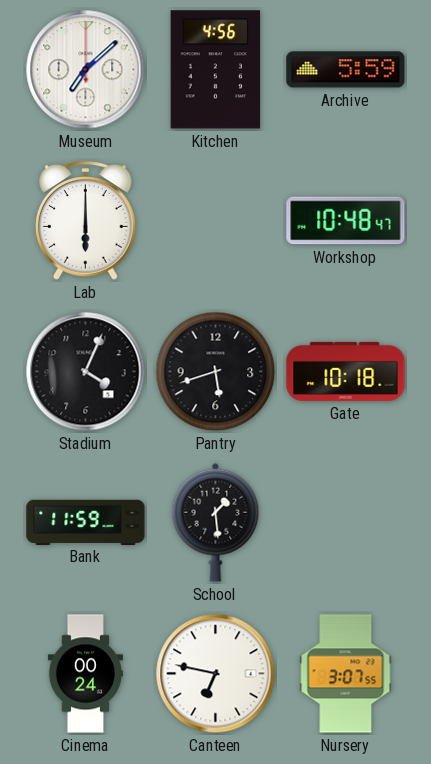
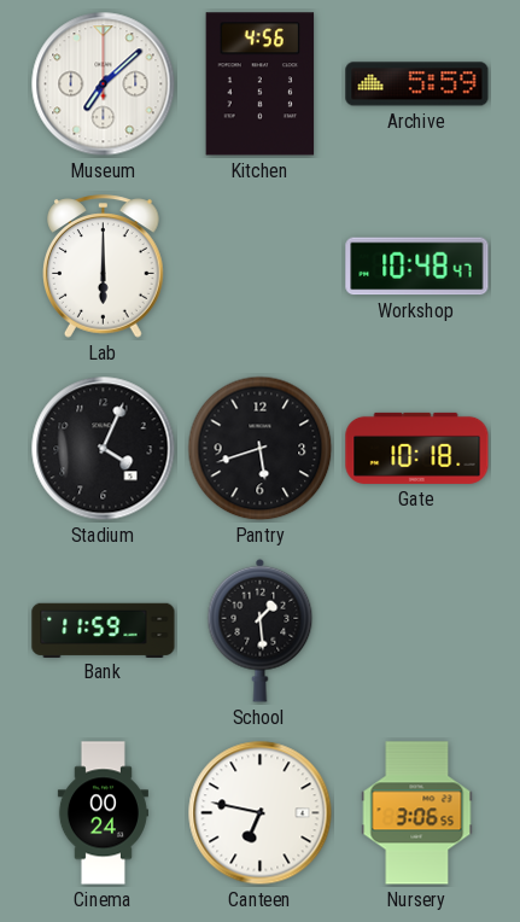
Nursery: 3:07 -> 3:06
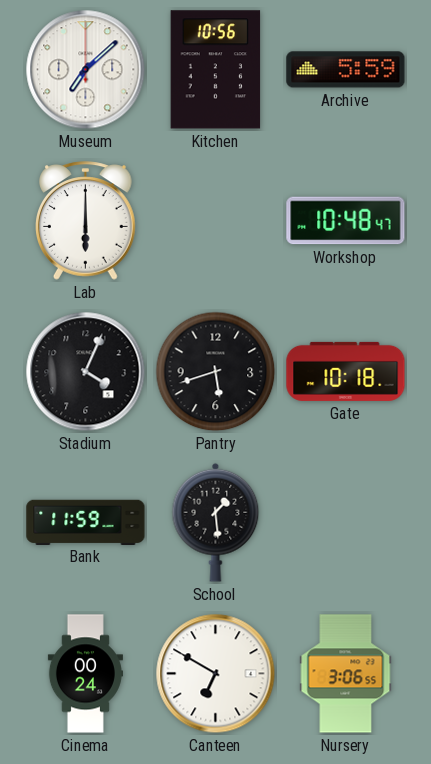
Kitchen: 4:56 -> 10:56
Canteen: 6:47 -> 6:50
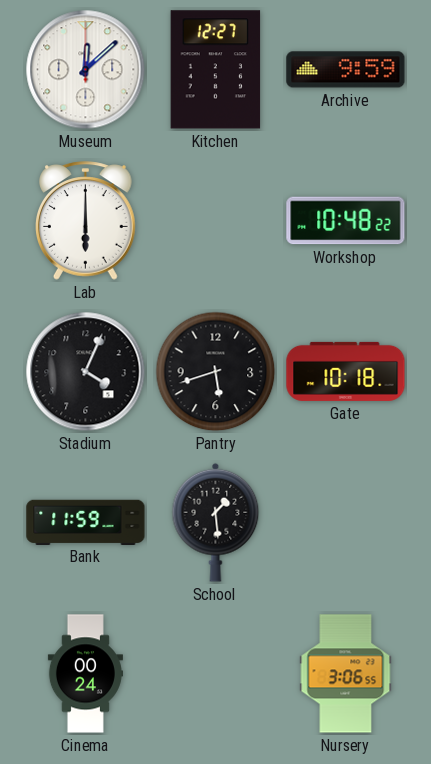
Museum: 7:08 -> 12:08
Kitchen: 10:56 -> 12:27
Archive: 5:59 -> 9:59
Workshop: 10:48:47 -> 10:48:22
Canteen: 6:50 -> none
